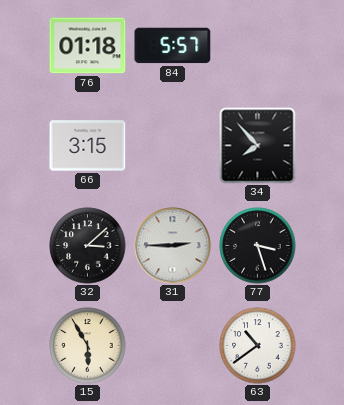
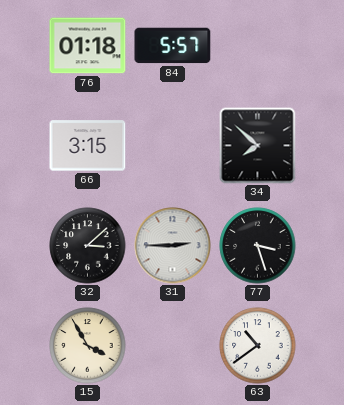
34: 7:53 -> 7:52
15: 5:55 -> 3:55
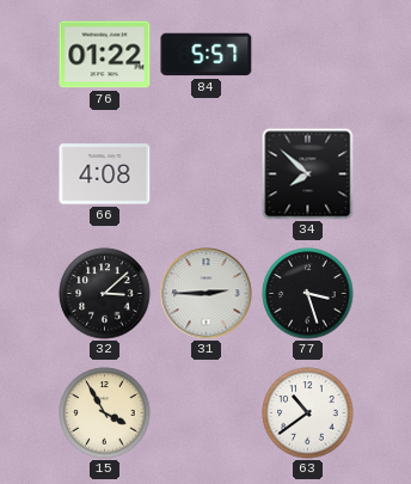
76: 01:18 -> 01:22
66: 3:15 -> 4:08
